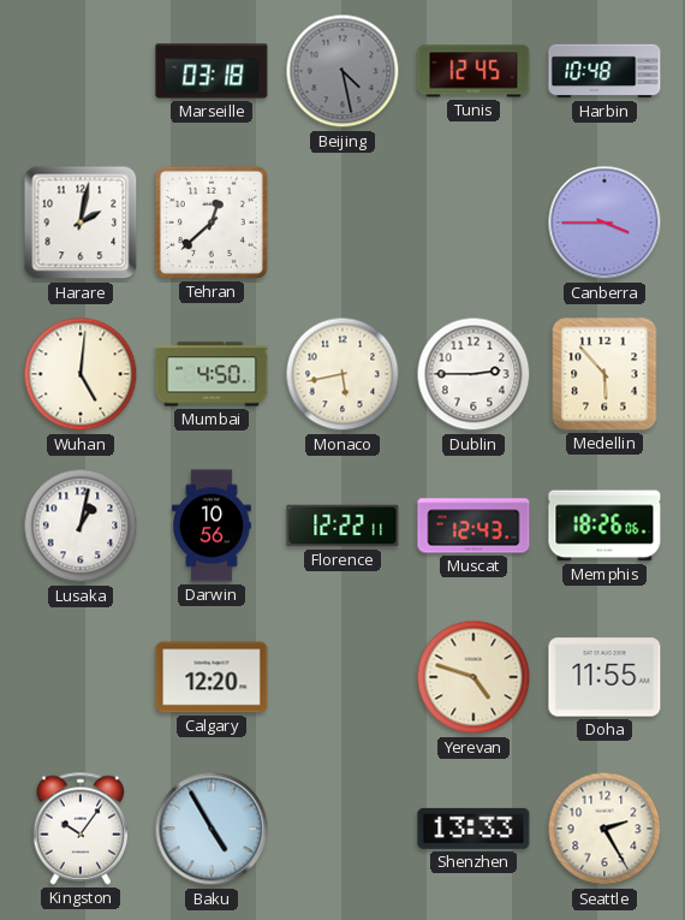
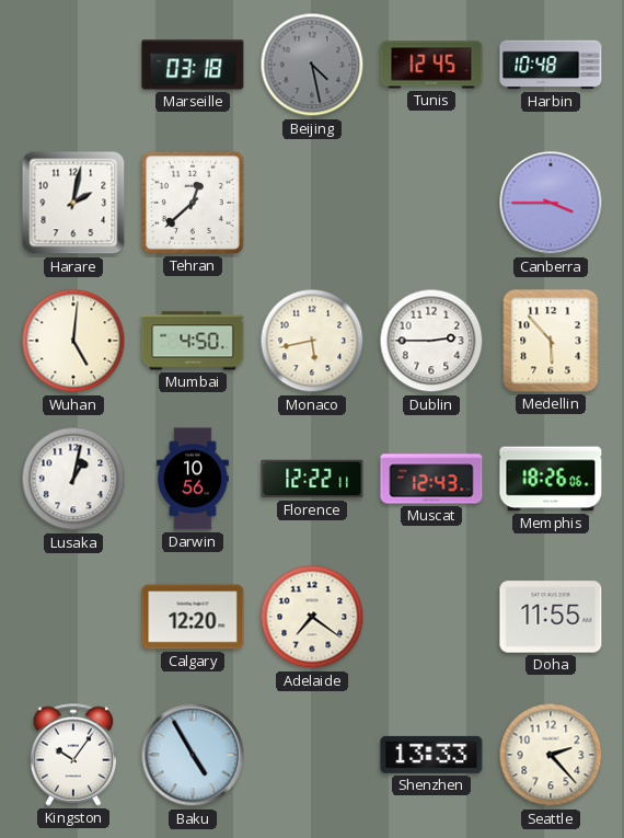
Adelaide: none -> 7:21
Yerevan: 4:48 -> none
Seattle: 2:25 -> 2:23
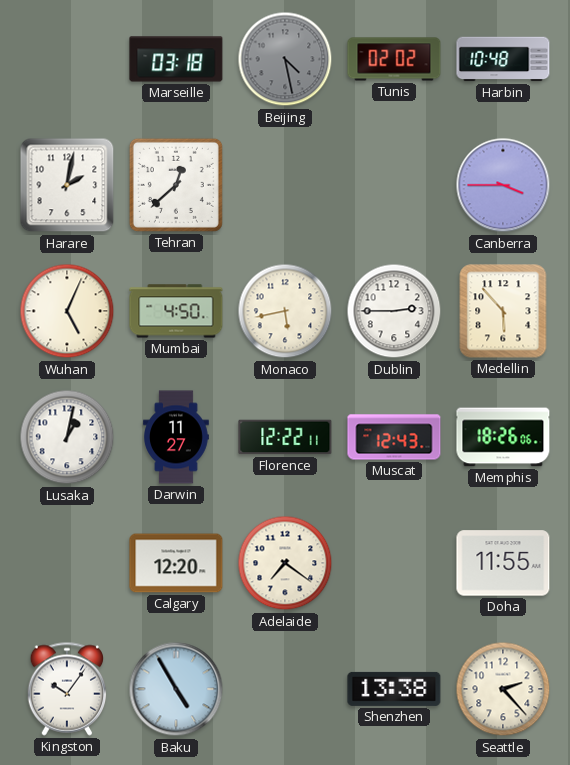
Tunis: 12:45 -> 02:02
Wuhan: 5:01 -> 5:04
Darwin: 10:56 -> 11:27
Shenzhen: 13:33 -> 13:38
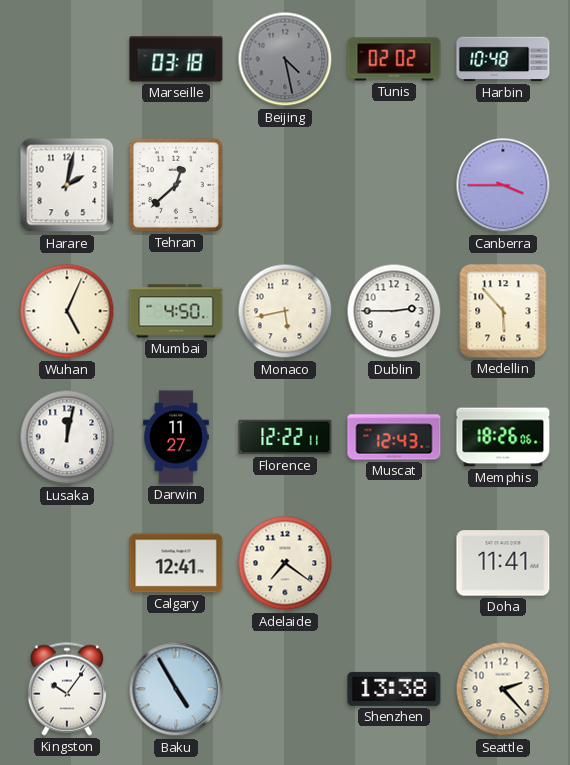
Lusaka: 1:02 -> 12:02
Calgary: 12:20 -> 12:41
Doha: 11:55 -> 11:41
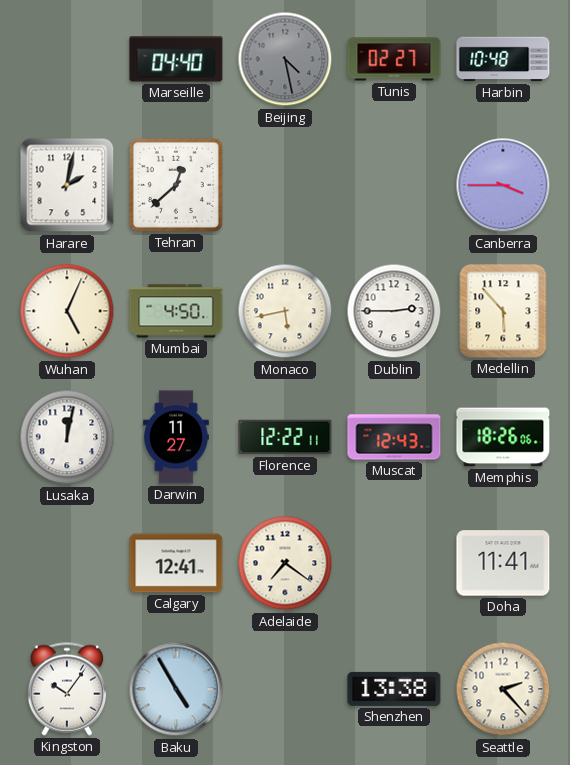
Marseille: 03:18 -> 04:40
Tunis: 02:02 -> 02:27
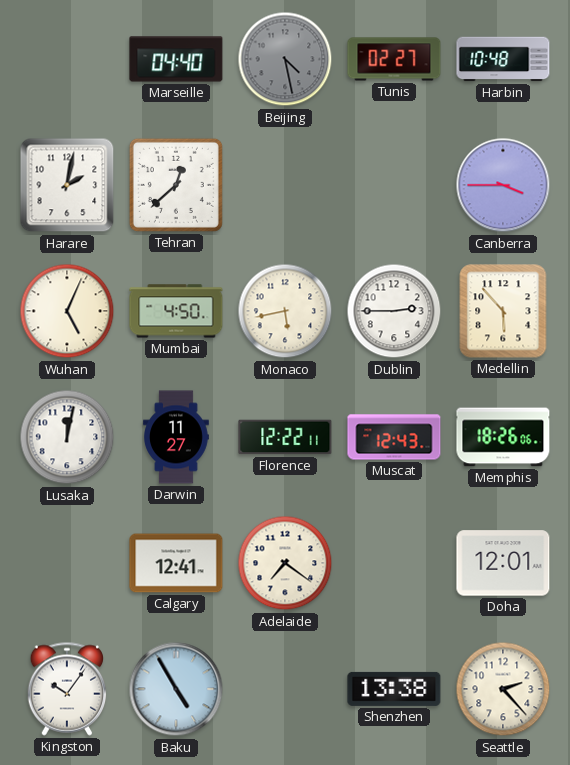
Doha: 11:41 -> 12:01
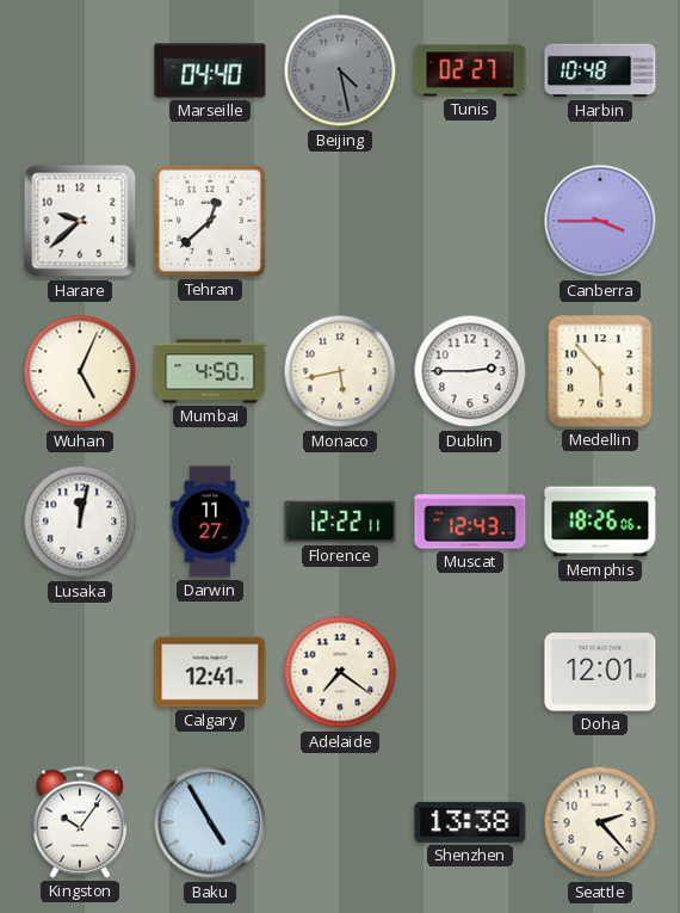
Harare: 2:02 -> 9:38
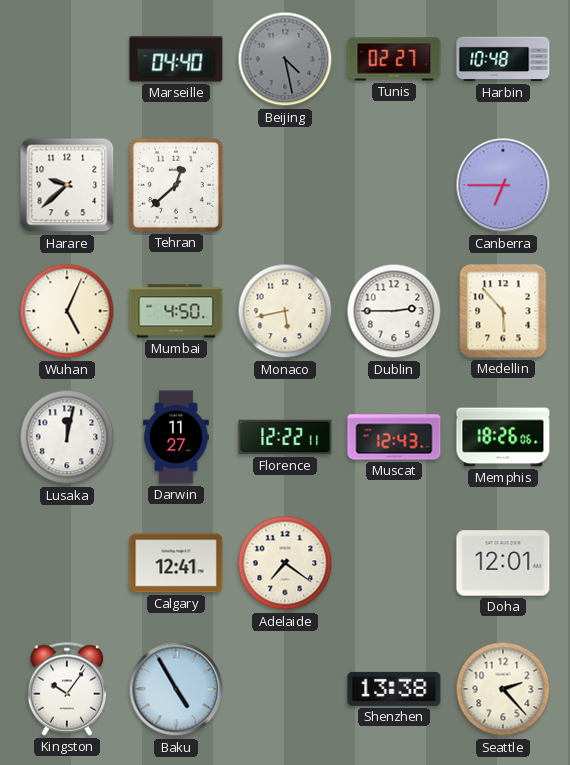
Canberra: 3:45 -> 6:45
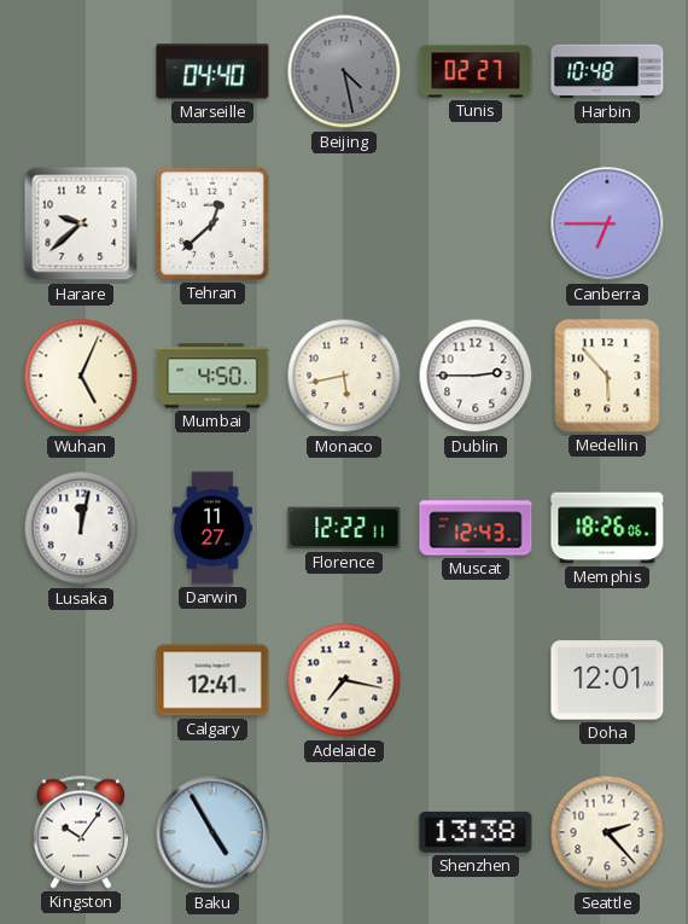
Adelaide: 7:21 -> 7:17
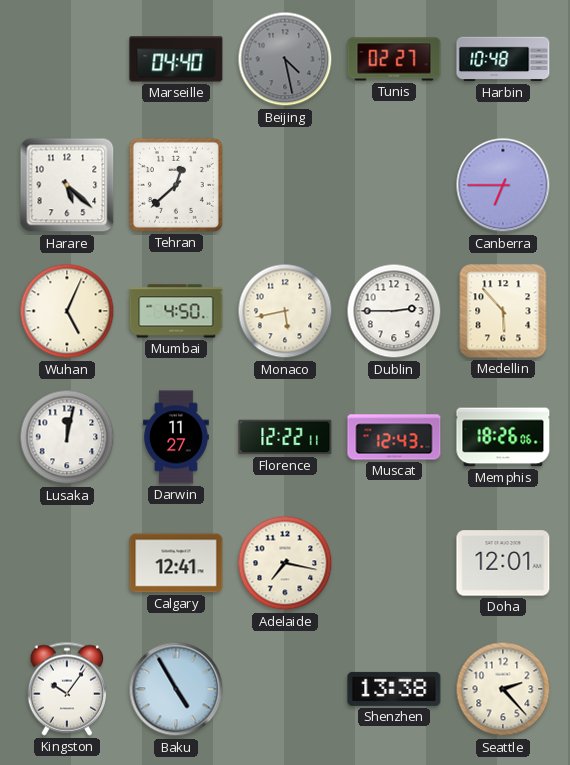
Harare: 9:38 -> 5:22
